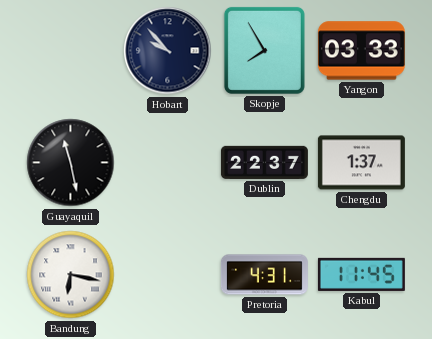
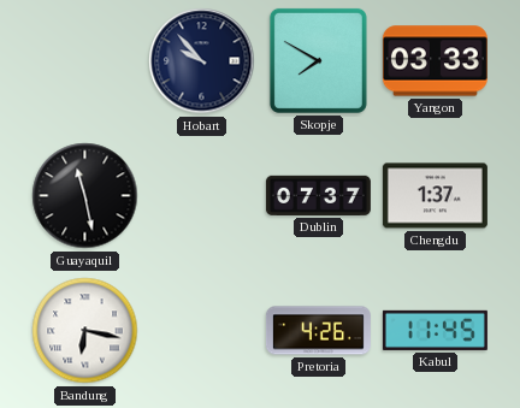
Skopje: 7:55 -> 7:50
Dublin: 22:37 -> 07:37
Pretoria: 4:31 -> 4:26
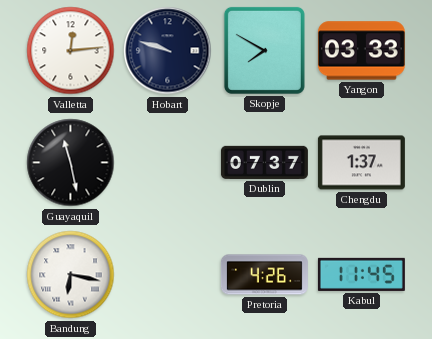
Valletta: none -> 12:14
Hobart: 9:53 -> 9:48
